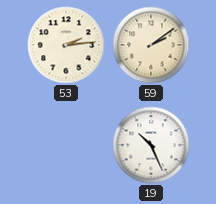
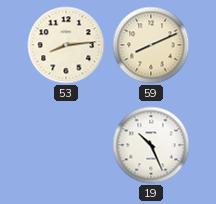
53: 2:14 -> 8:14
59: 2:09 -> 8:11
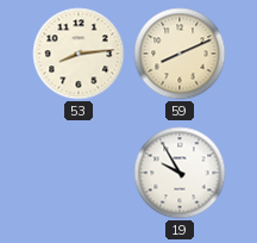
19: 10:26 -> 9:55
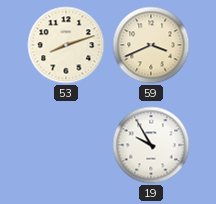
53: 8:14 -> 8:12
59: 8:11 -> 3:41
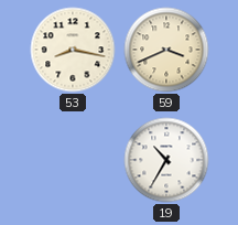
53: 8:12 -> 8:17
19: 9:55 -> 10:35
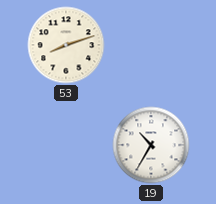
53: 8:17 -> 8:12
59: 3:41 -> none
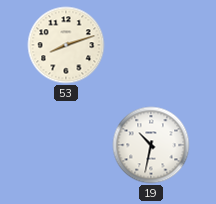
19: 10:35 -> 10:32
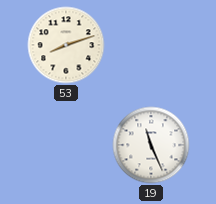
19: 10:32 -> 11:26
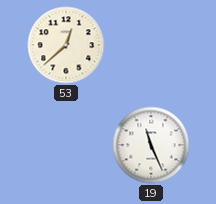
53: 8:12 -> 12:38
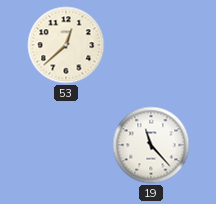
19: 11:26 -> 11:23
